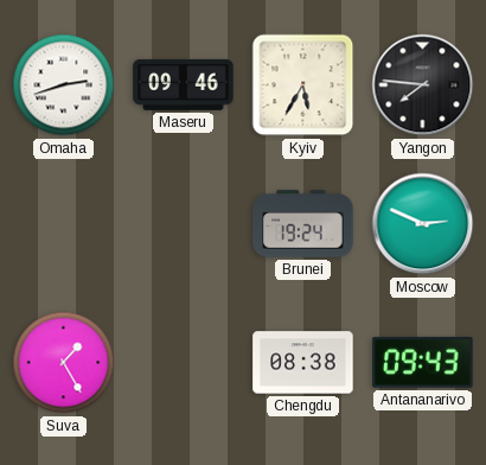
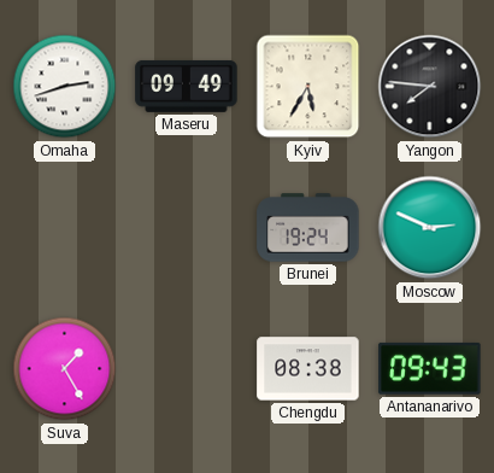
Maseru: 09:46 -> 09:49
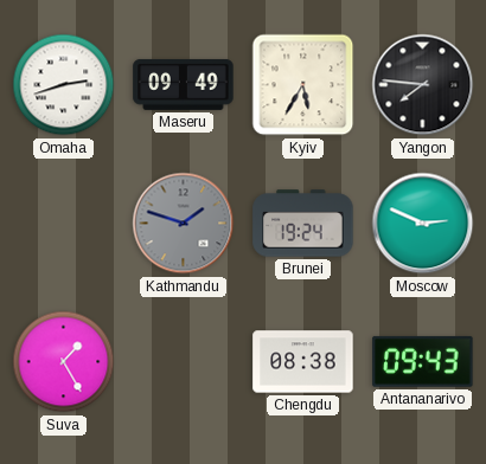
Kathmandu: none -> 1:48
